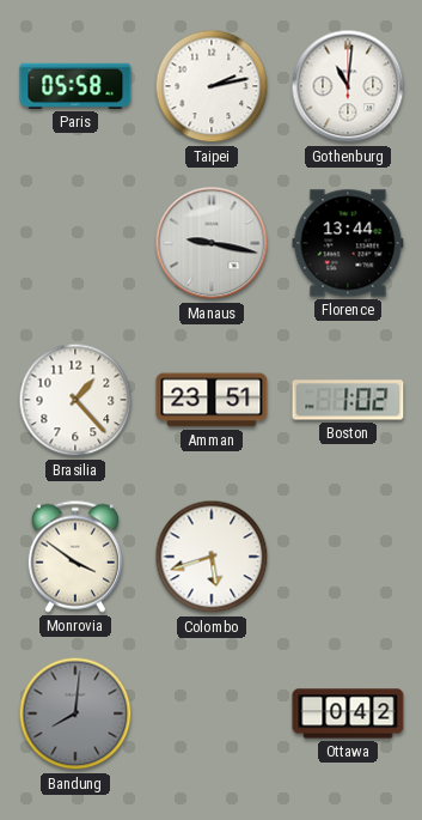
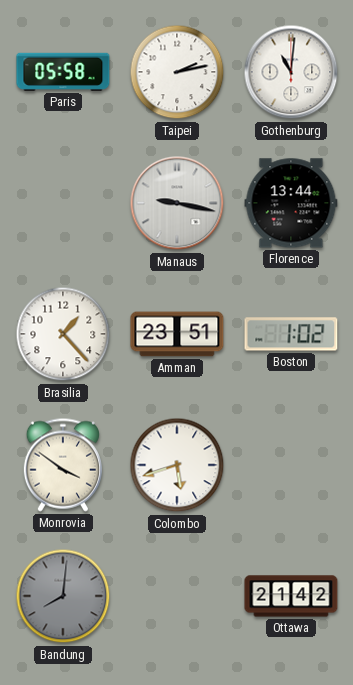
Ottawa: 0:42 -> 21:42
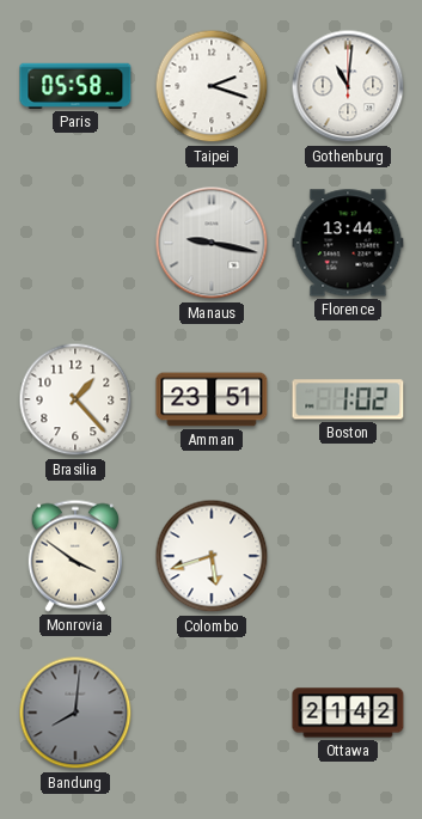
Taipei: 2:13 -> 2:18
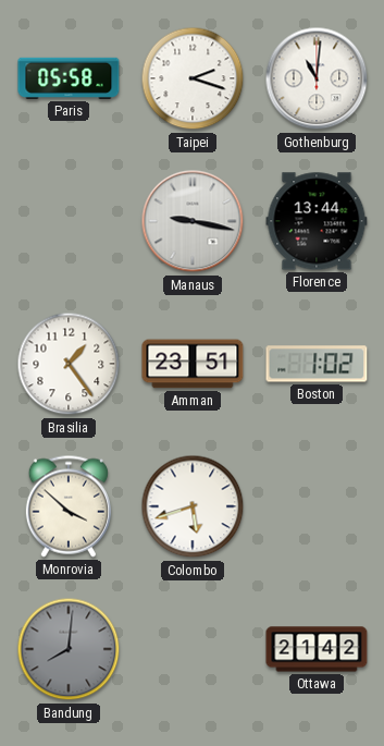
Brasilia: 1:23 -> 1:24
Monrovia: 3:51 -> 3:52
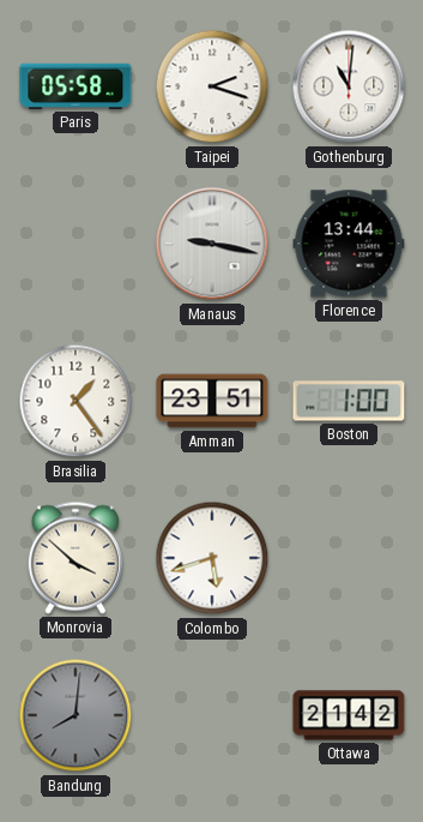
Boston: 1:02 -> 1:00
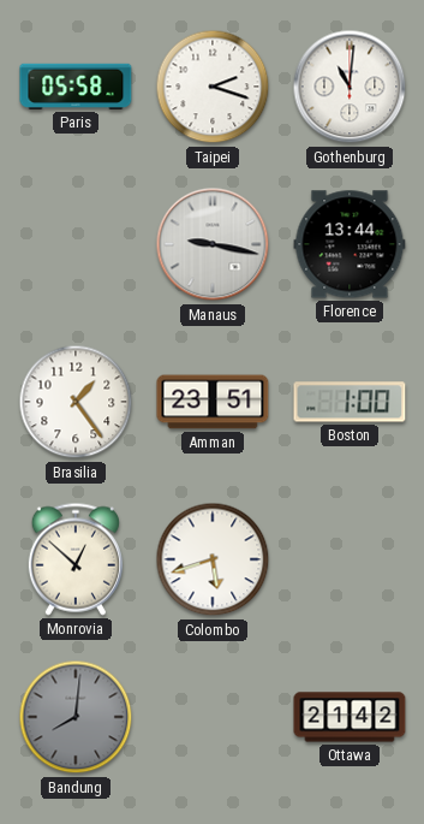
Monrovia: 3:52 -> 12:52
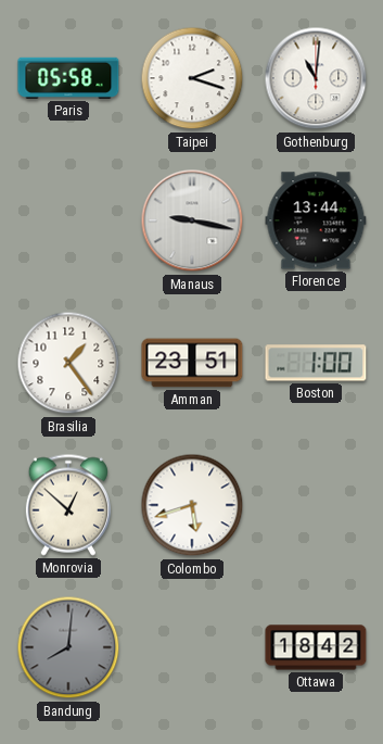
Ottawa: 21:42 -> 18:42
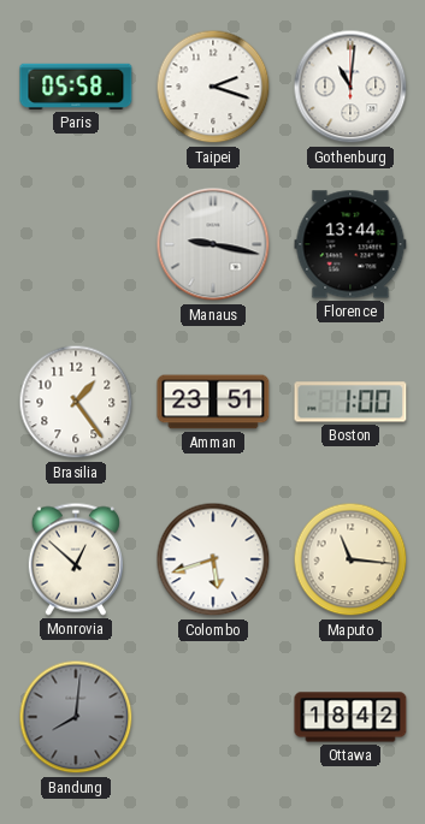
Maputo: none -> 11:16
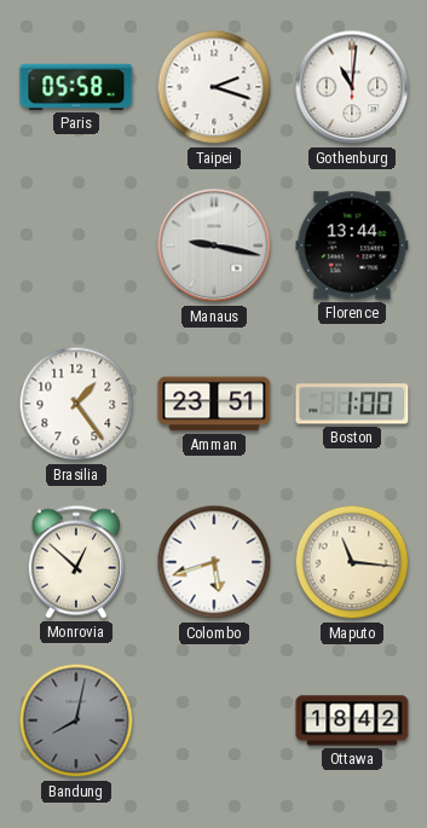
Bandung: 8:01 -> 8:02
